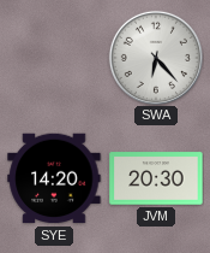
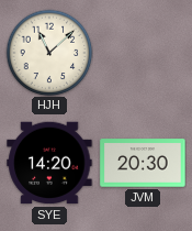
HJH: none -> 11:08
SWA: 6:23 -> none
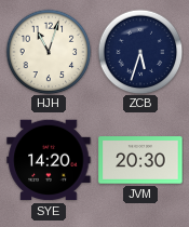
HJH: 11:08 -> 11:03
ZCB: none -> 5:33
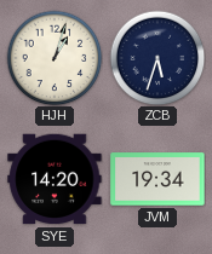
HJH: 11:03 -> 1:03
JVM: 20:30 -> 19:34
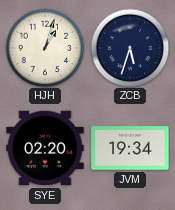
SYE: 14:20 -> 02:20
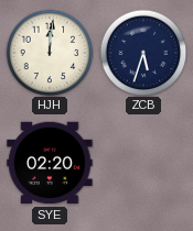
HJH: 1:03 -> 12:01
JVM: 19:34 -> none
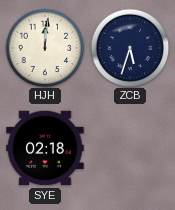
SYE: 02:20 -> 02:18
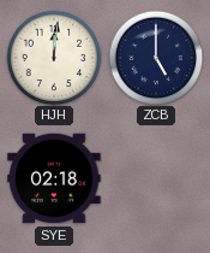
ZCB: 5:33 -> 5:00
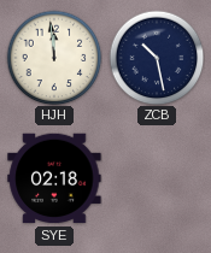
HJH: 12:01 -> 11:59
ZCB: 5:00 -> 10:28
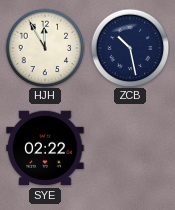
HJH: 11:59 -> 11:55
SYE: 02:18 -> 02:22
